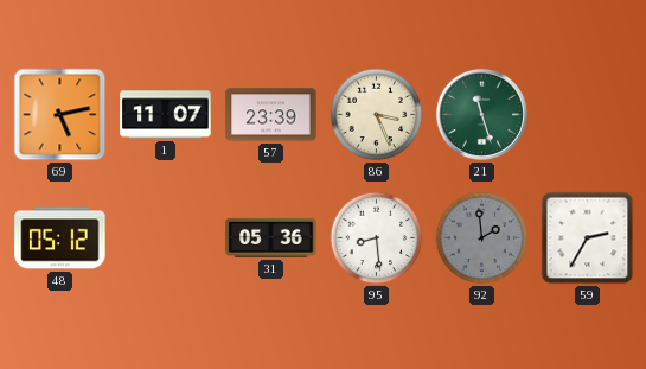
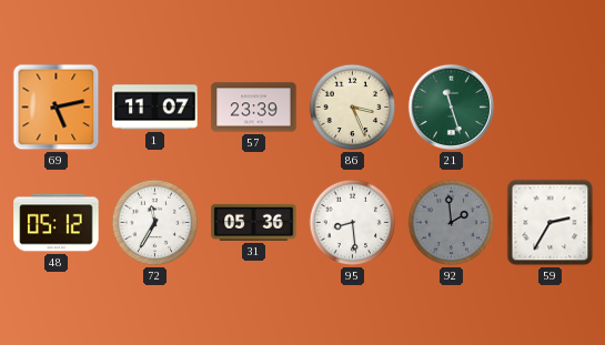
72: none -> 11:35
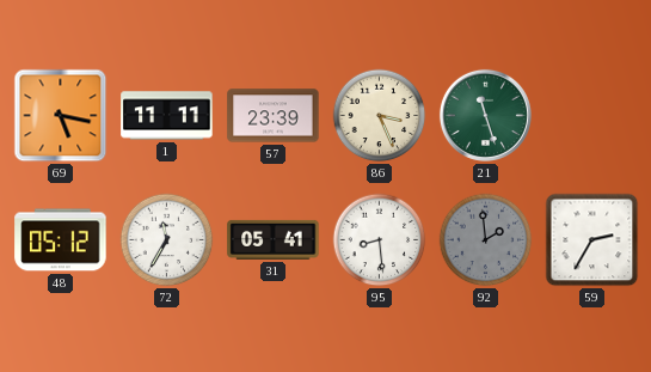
69: 5:13 -> 5:17
1: 11:07 -> 11:11
31: 05:36 -> 05:41
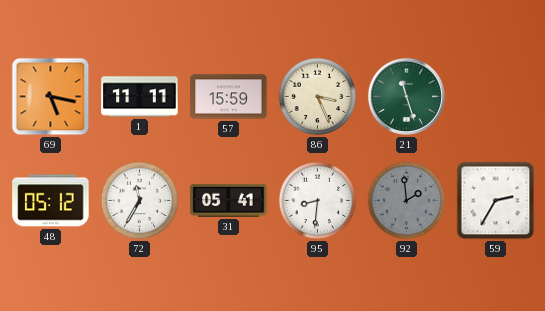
57: 23:39 -> 15:59
95: 8:29 -> 8:31
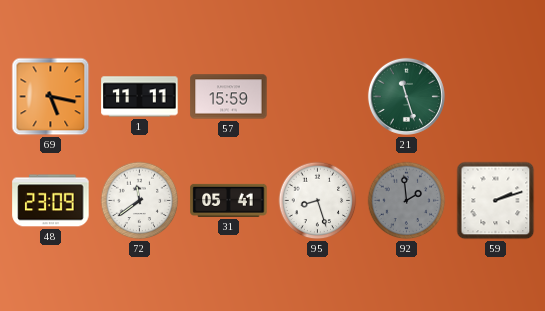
86: 3:26 -> none
48: 05:12 -> 23:09
72: 11:35 -> 11:39
95: 8:31 -> 8:27
59: 2:35 -> 2:12
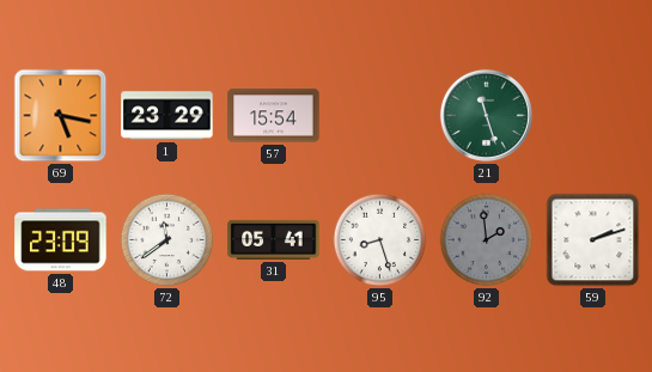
1: 11:11 -> 23:29
57: 15:59 -> 15:54
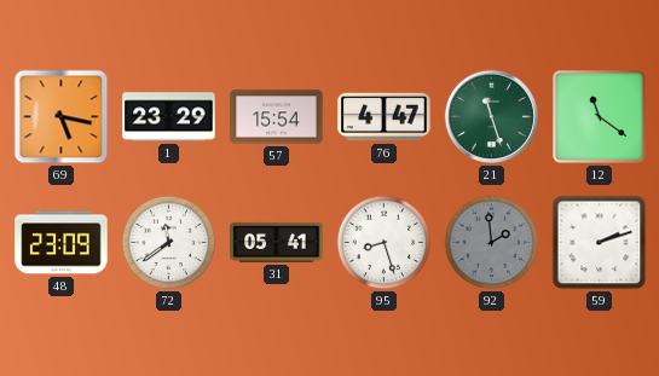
76: none -> 4:47
12: none -> 11:21
